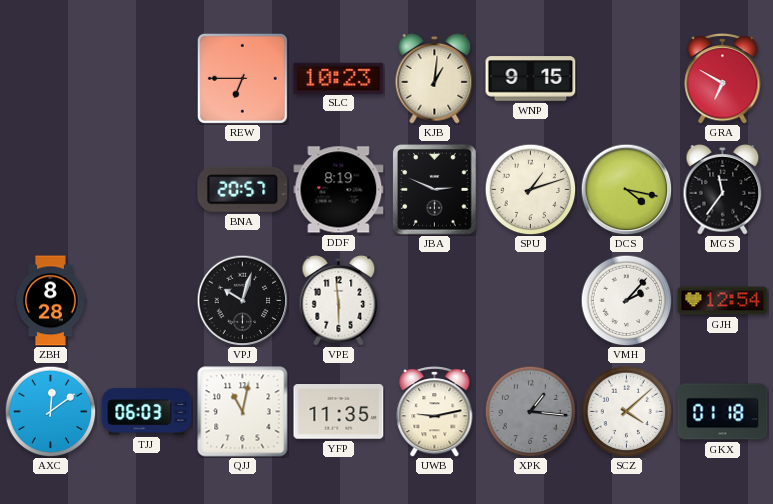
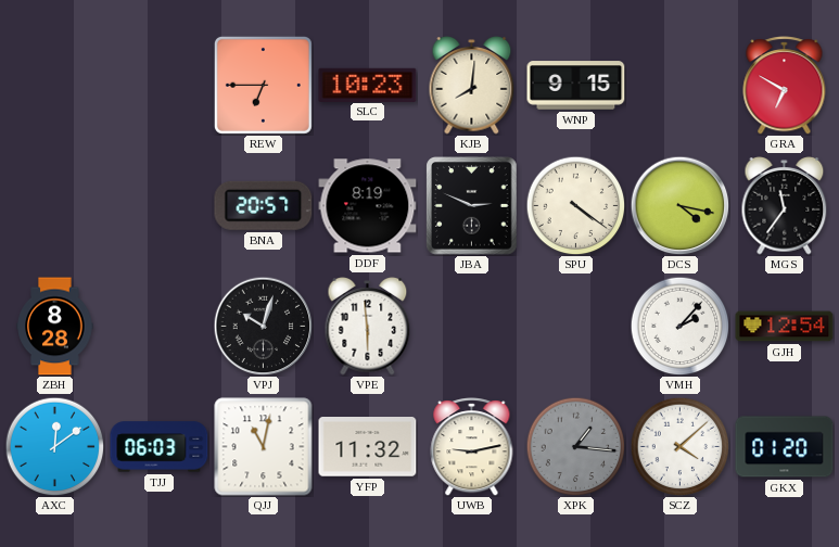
KJB: 1:01 -> 8:01
SPU: 1:12 -> 4:21
YFP: 11:35 -> 11:32
GKX: 01:18 -> 01:20
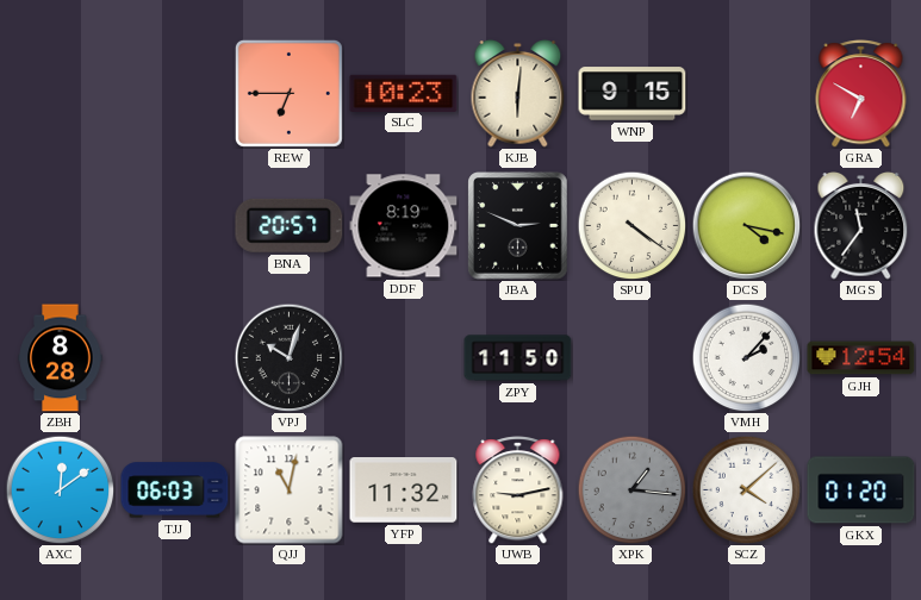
KJB: 8:01 -> 6:01
VPE: 5:59 -> none
ZPY: none -> 11:50
